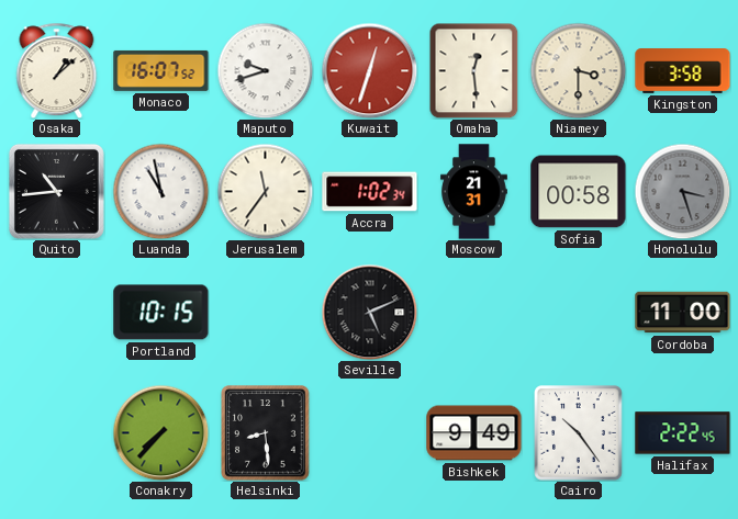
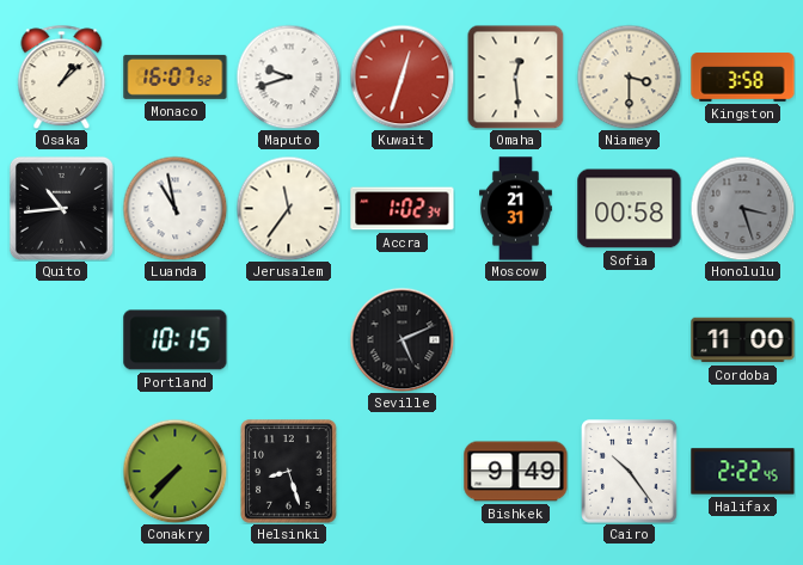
Helsinki: 8:29 -> 8:27
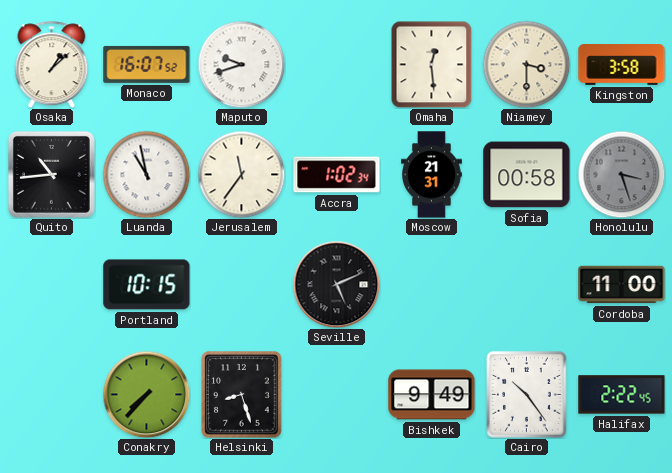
Kuwait: 12:33 -> none
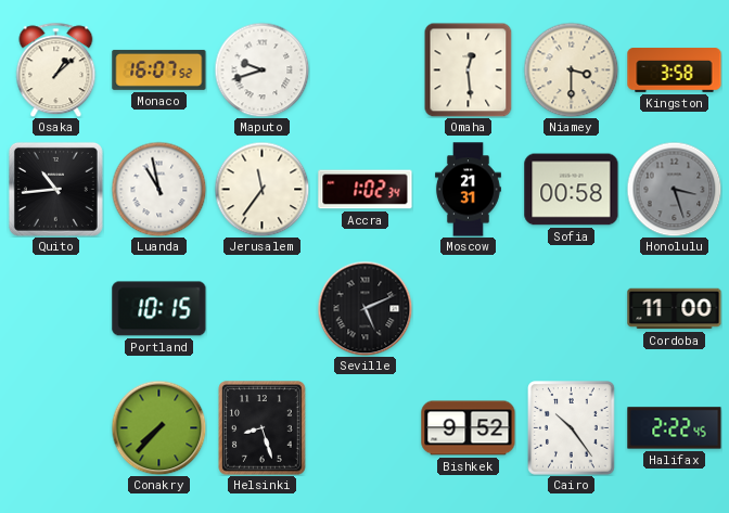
Bishkek: 9:49 -> 9:52
